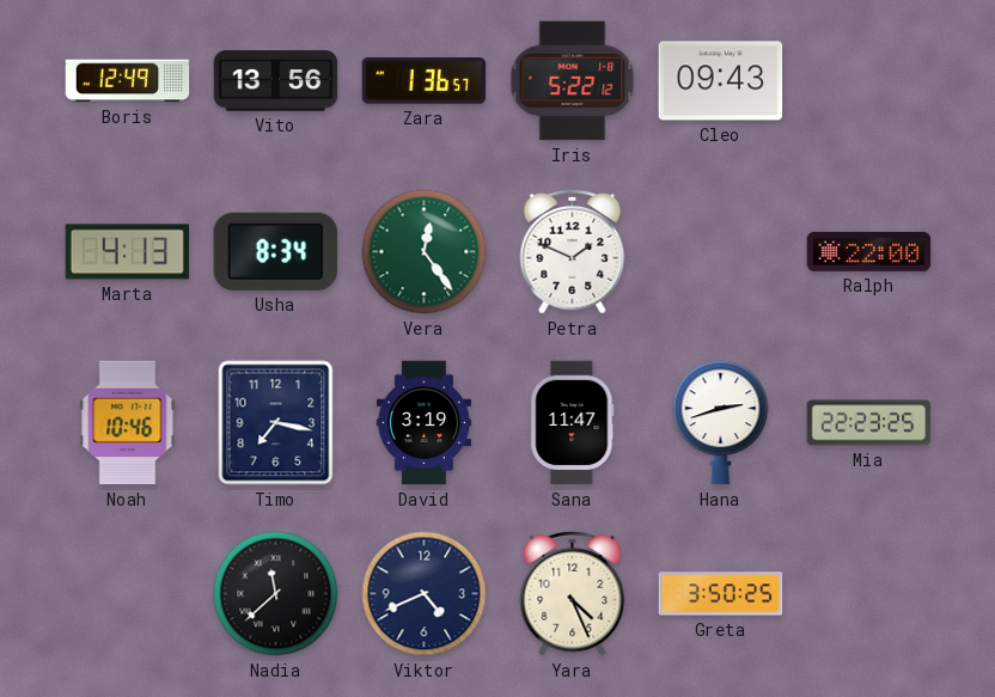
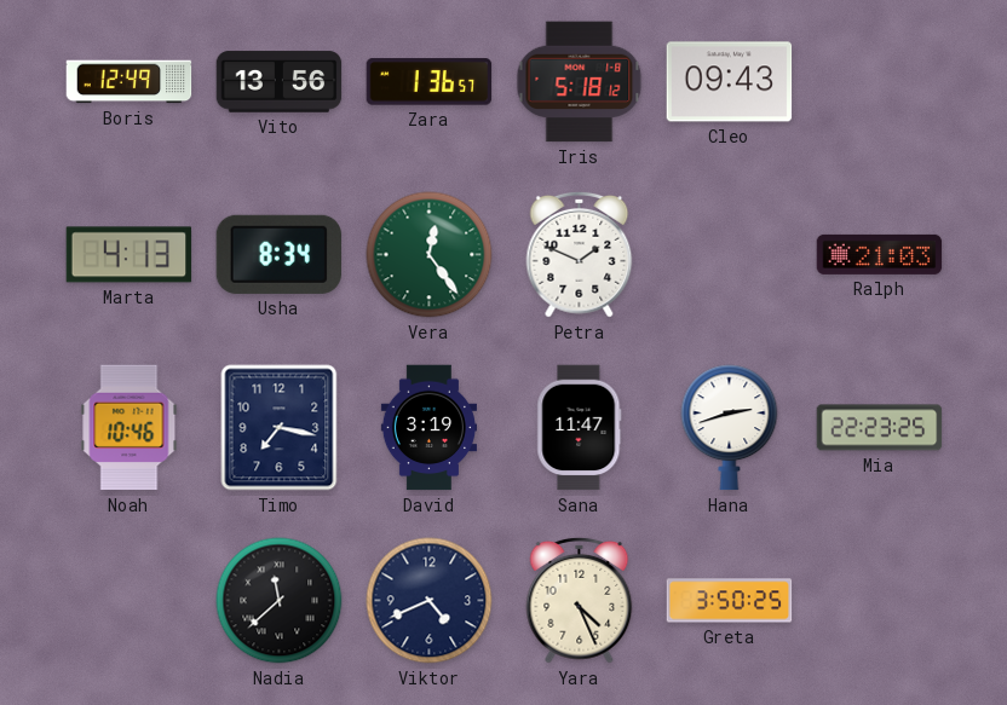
Iris: 5:22 -> 5:18
Ralph: 22:00 -> 21:03
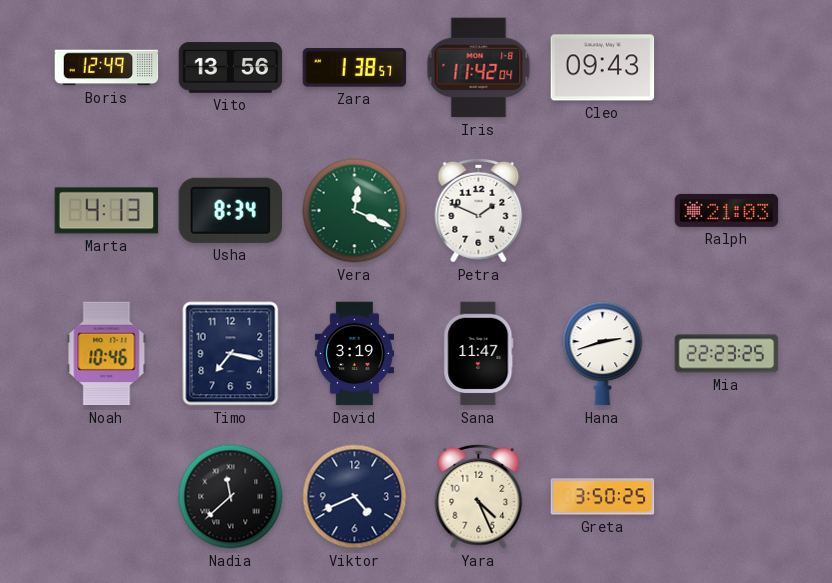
Zara: 1:36 -> 1:38
Iris: 5:18 -> 11:42
Vera: 12:24 -> 12:19
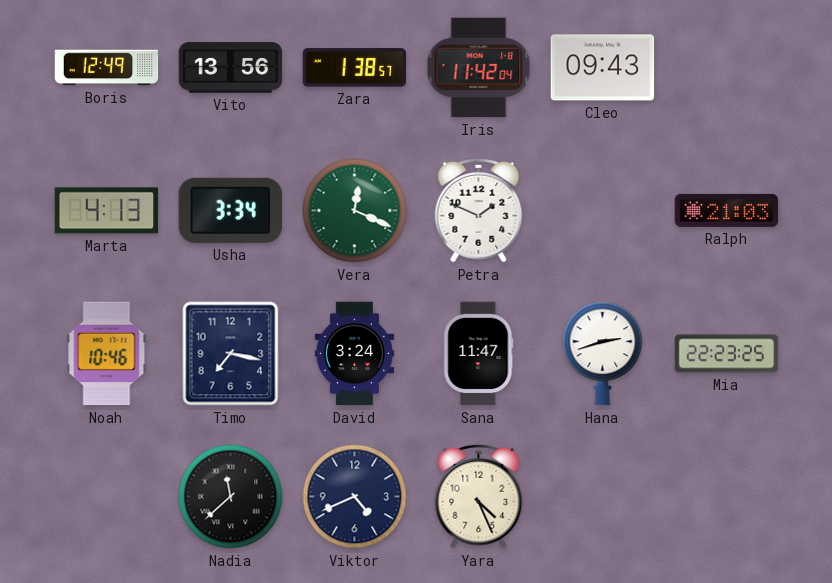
Usha: 8:34 -> 3:34
David: 3:19 -> 3:24
Greta: 3:50 -> none
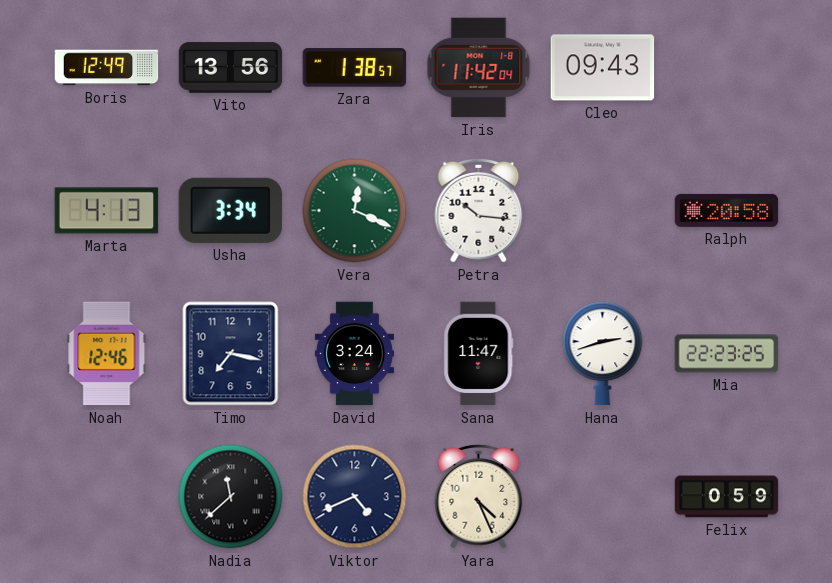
Petra: 1:49 -> 10:16
Ralph: 21:03 -> 20:58
Noah: 10:46 -> 12:46
Felix: none -> 0:59
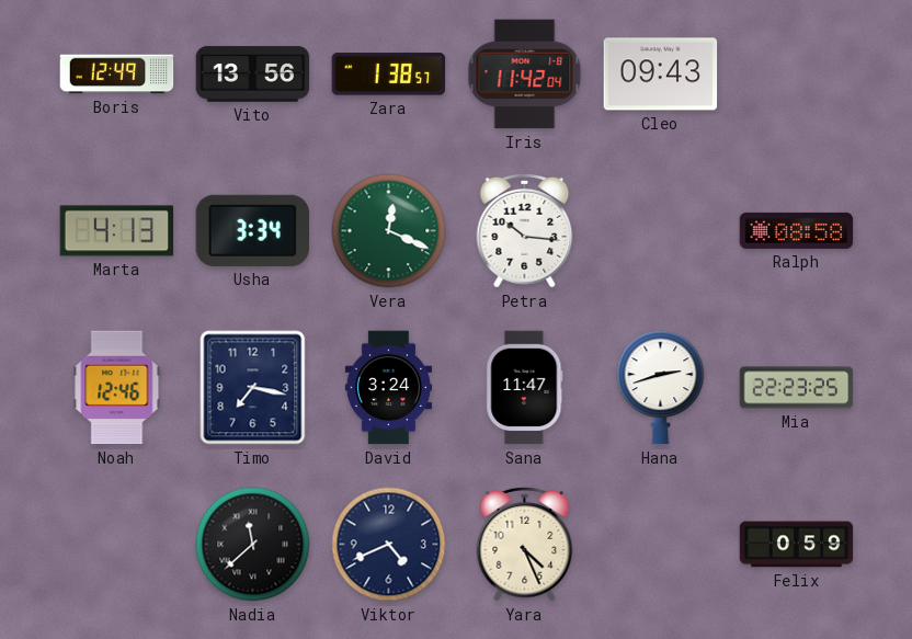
Ralph: 20:58 -> 08:58
